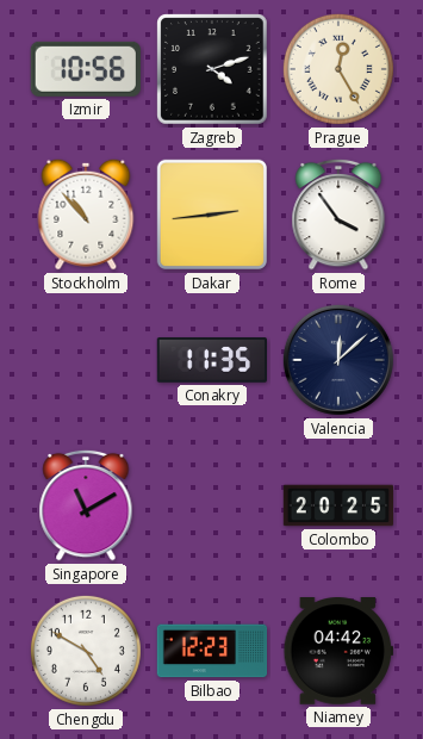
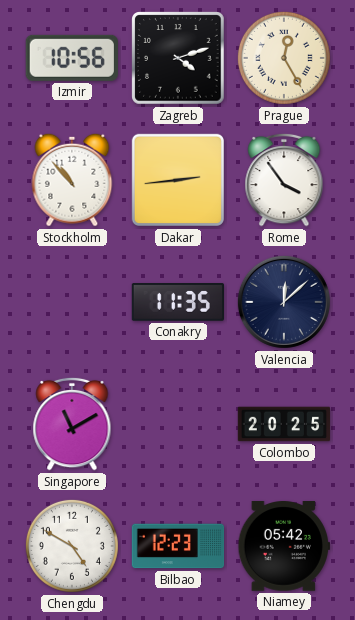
Niamey: 04:42 -> 05:42
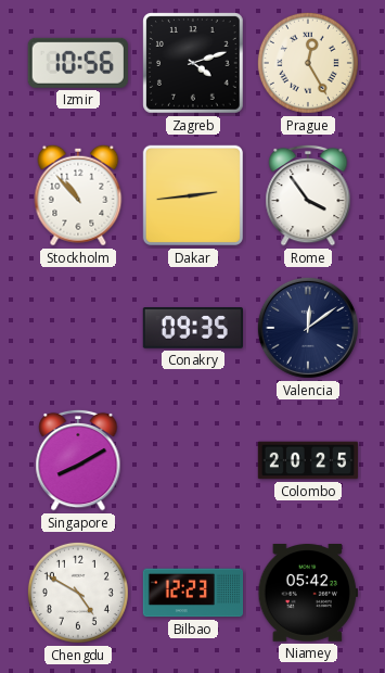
Conakry: 11:35 -> 09:35
Valencia: 12:08 -> 12:09
Singapore: 11:10 -> 8:10
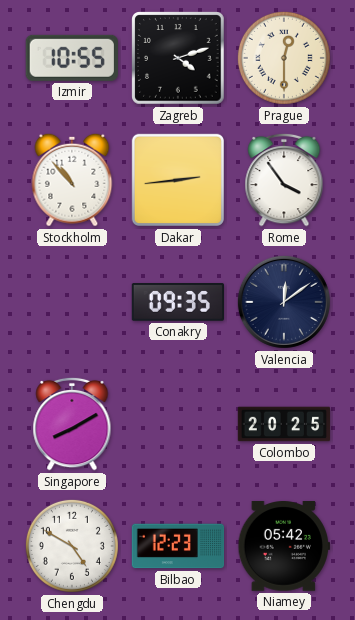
Izmir: 10:56 -> 10:55
Prague: 12:25 -> 12:30
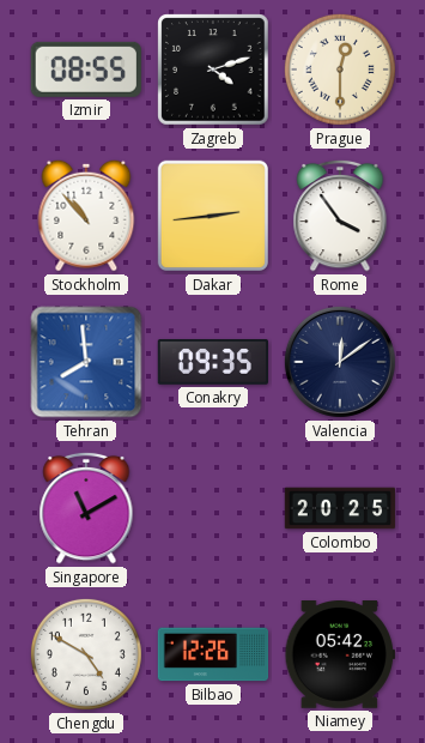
Izmir: 10:55 -> 08:55
Tehran: none -> 7:59
Singapore: 8:10 -> 11:10
Bilbao: 12:23 -> 12:26
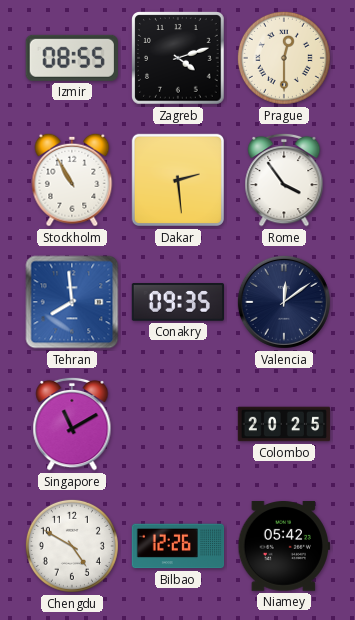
Stockholm: 10:53 -> 10:55
Dakar: 2:44 -> 2:29
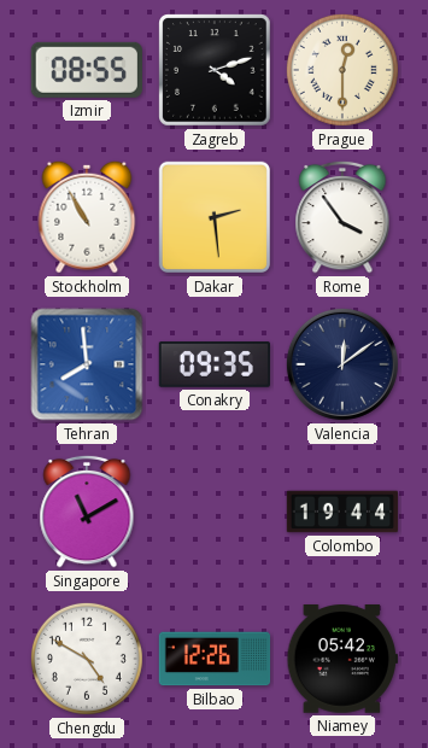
Colombo: 20:25 -> 19:44
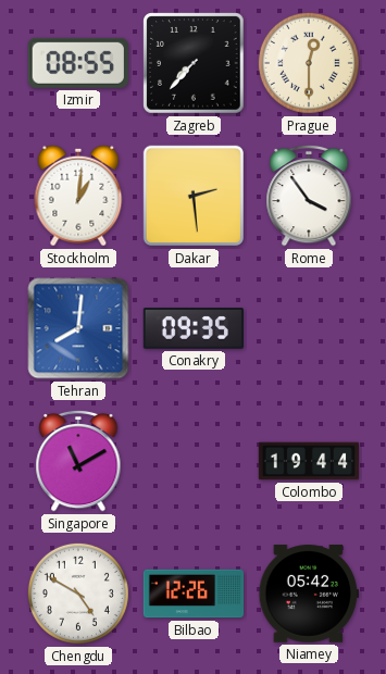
Zagreb: 4:12 -> 7:37
Stockholm: 10:55 -> 1:01
Tehran: 7:59 -> 8:01
Valencia: 12:09 -> none
